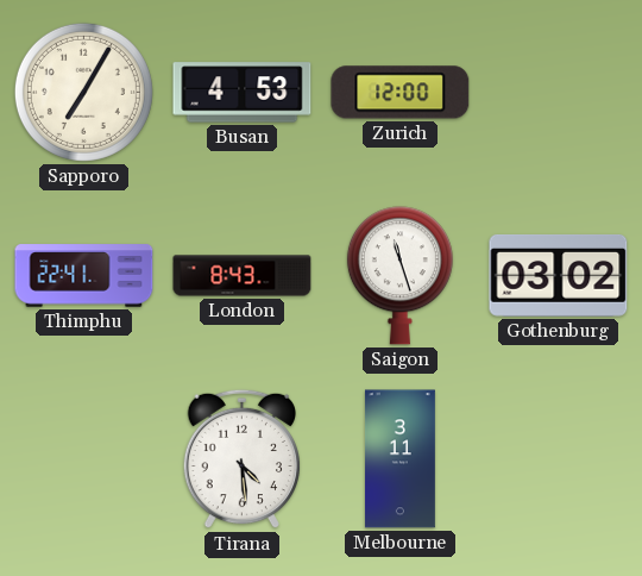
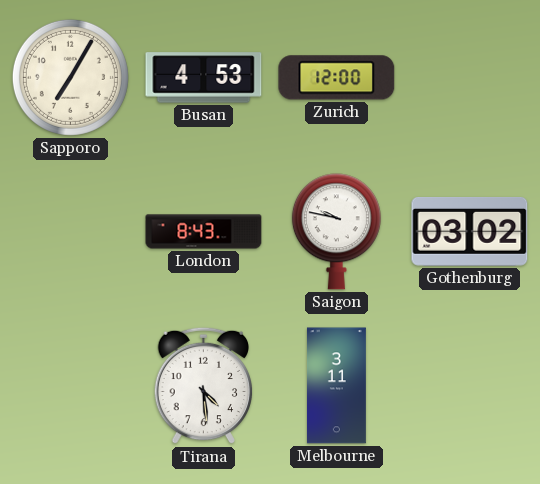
Thimphu: 22:41 -> none
Saigon: 11:27 -> 9:47
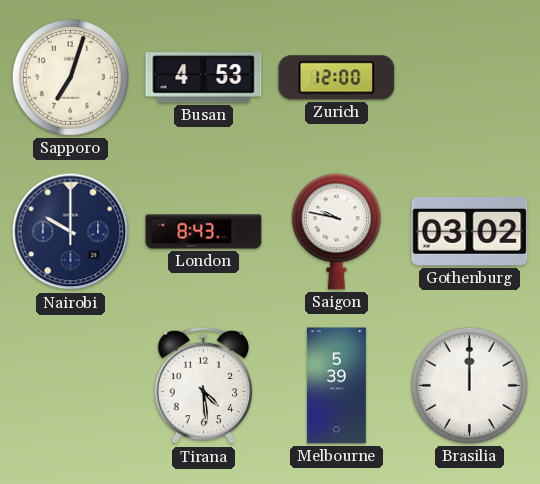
Sapporo: 7:05 -> 7:03
Nairobi: none -> 10:00
Melbourne: 3:11 -> 5:39
Brasilia: none -> 12:00
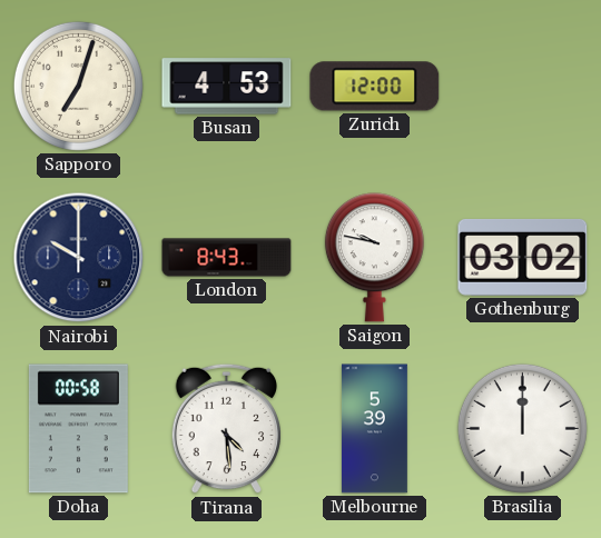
Doha: none -> 00:58
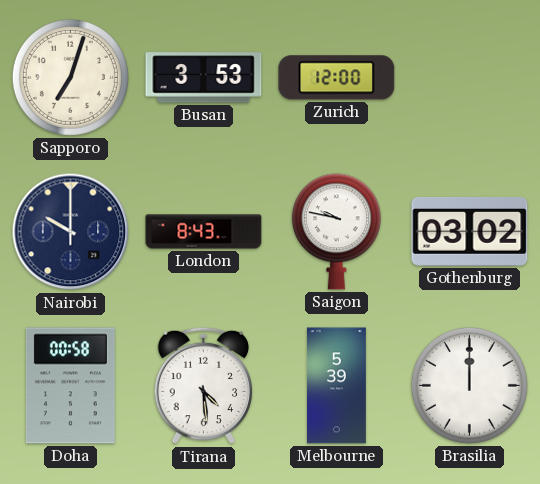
Busan: 4:53 -> 3:53
